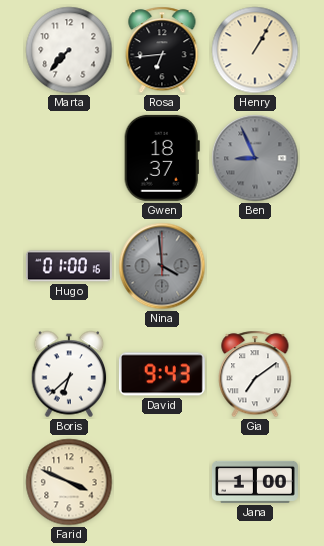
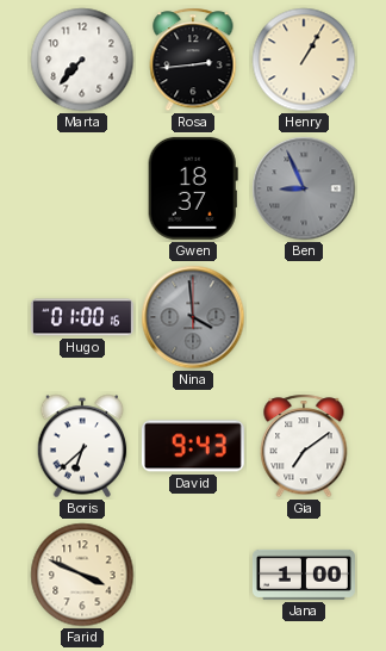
Rosa: 6:44 -> 2:44
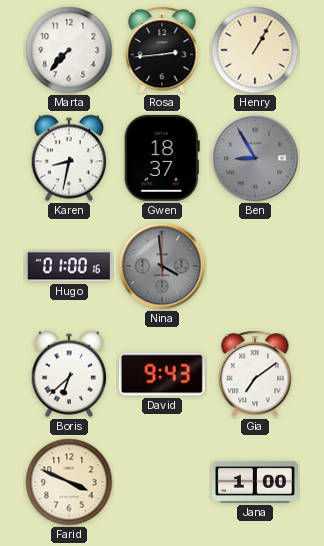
Karen: none -> 8:32
Ben: 8:56 -> 8:55
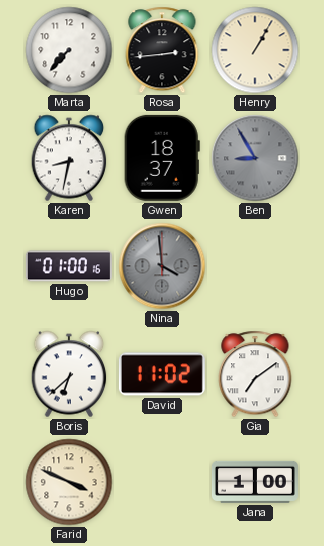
David: 9:43 -> 11:02
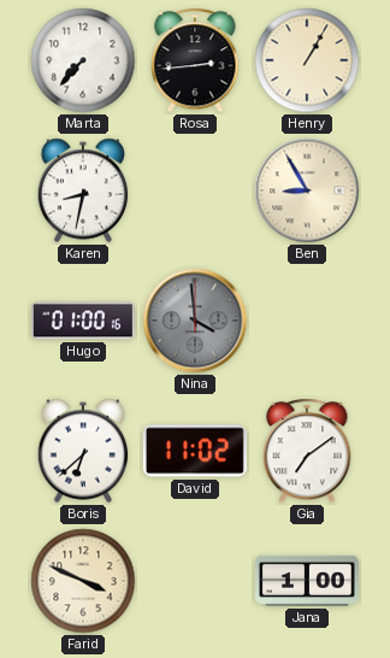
Gwen: 18:37 -> none
Ben dial: grey -> cream
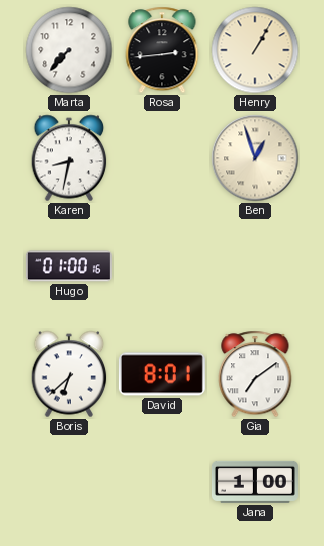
Ben: 8:55 -> 12:57
Nina: 3:59 -> none
David: 11:02 -> 8:01
Farid: 3:49 -> none
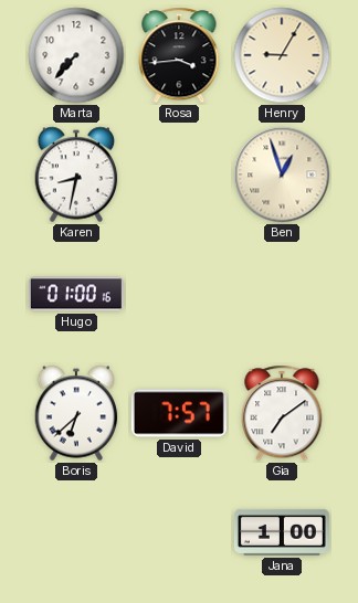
Rosa: 2:44 -> 3:44
Henry: 1:05 -> 9:05
David: 8:01 -> 7:57
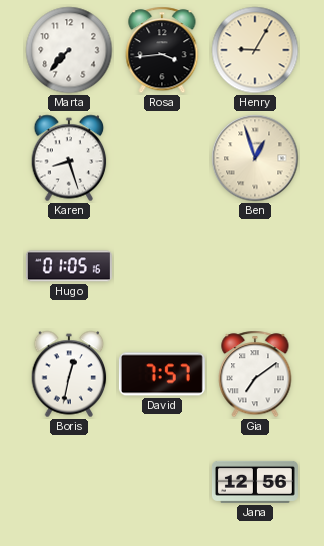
Karen: 8:32 -> 8:27
Hugo: 01:00 -> 01:05
Boris: 6:38 -> 12:32
Jana: 1:00 -> 12:56
